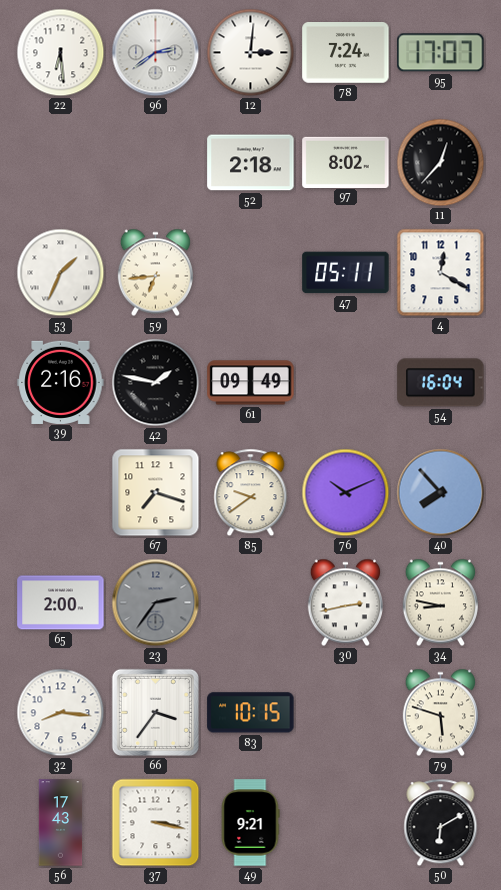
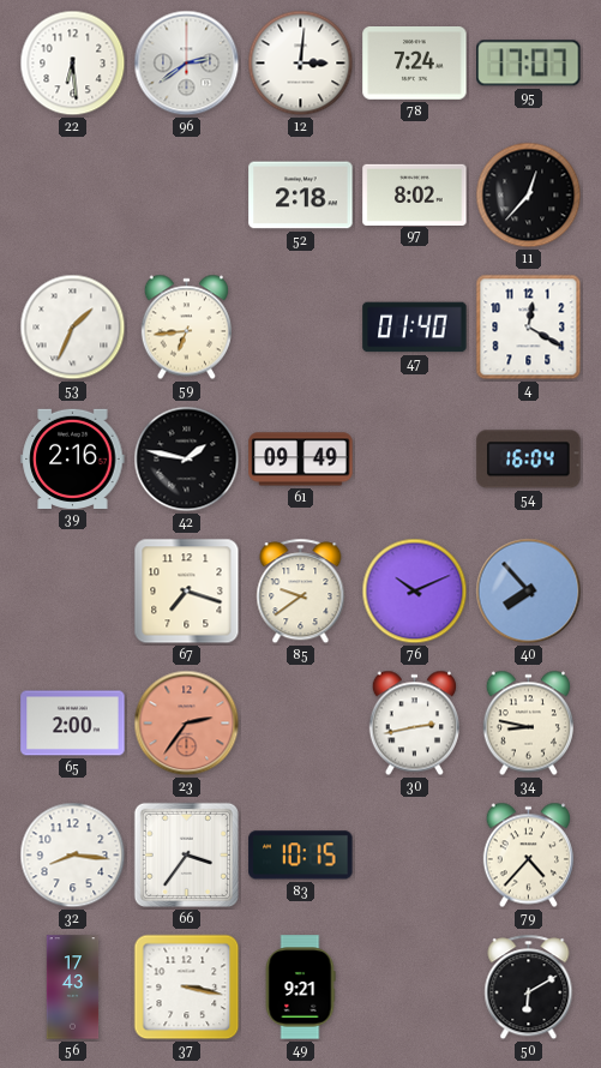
47: 05:11 -> 01:40
23 dial: grey -> salmon
79: 5:48 -> 4:37
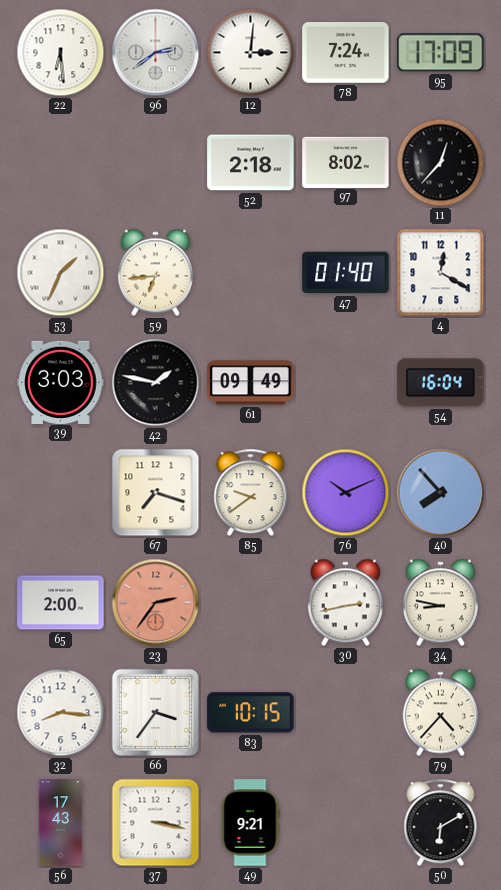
95: 17:07 -> 17:09
39: 2:16 -> 3:03
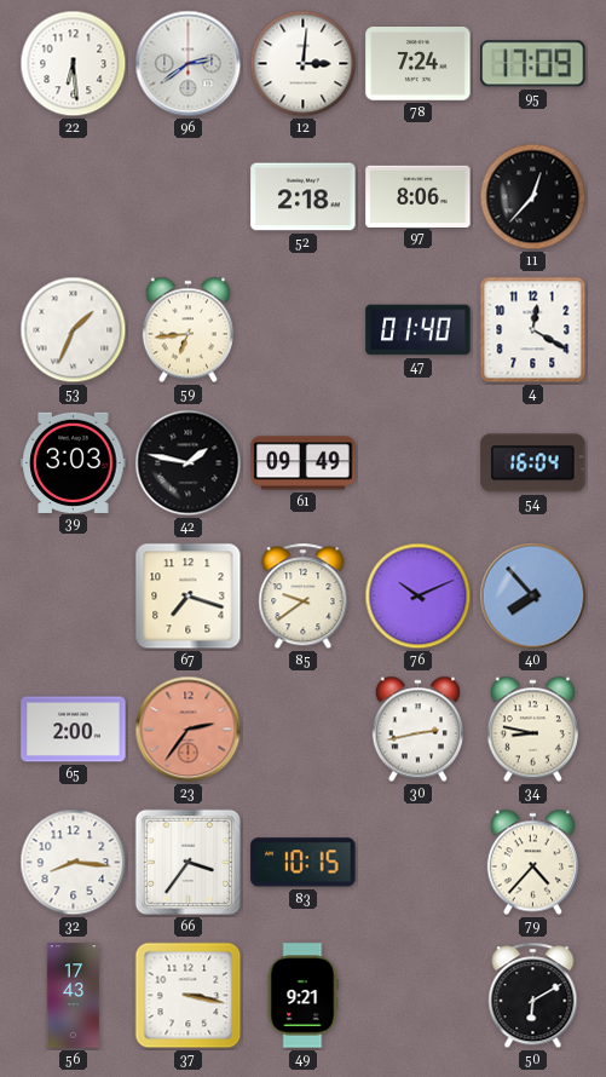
97: 8:02 -> 8:06
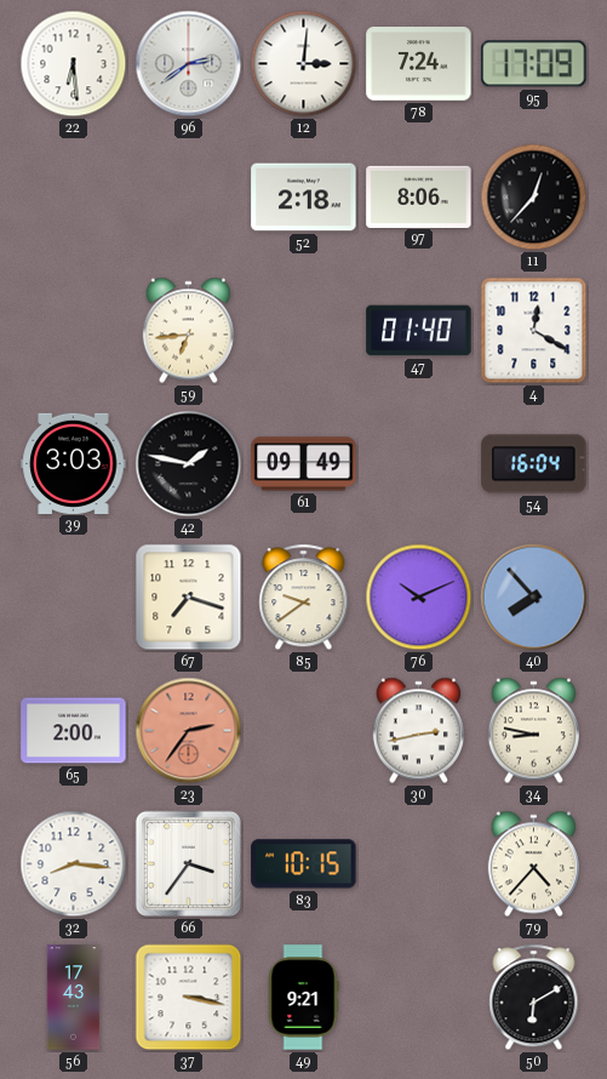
53: 1:34 -> none
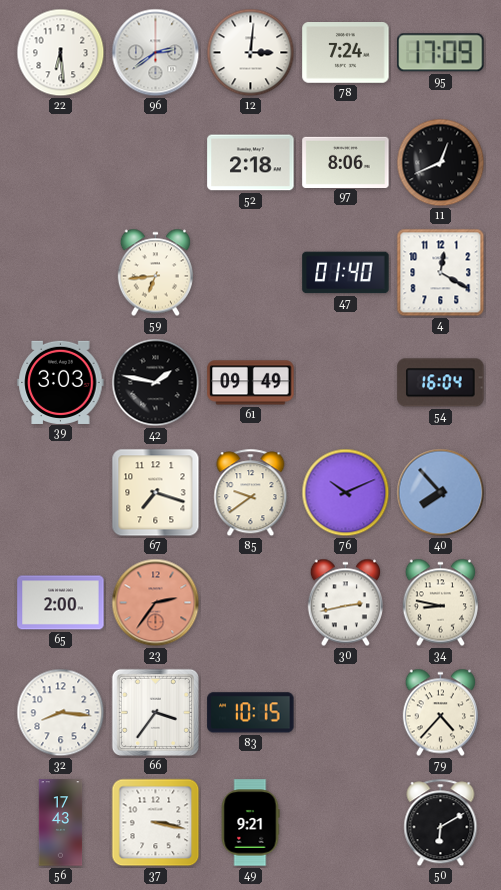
11: 12:37 -> 12:41
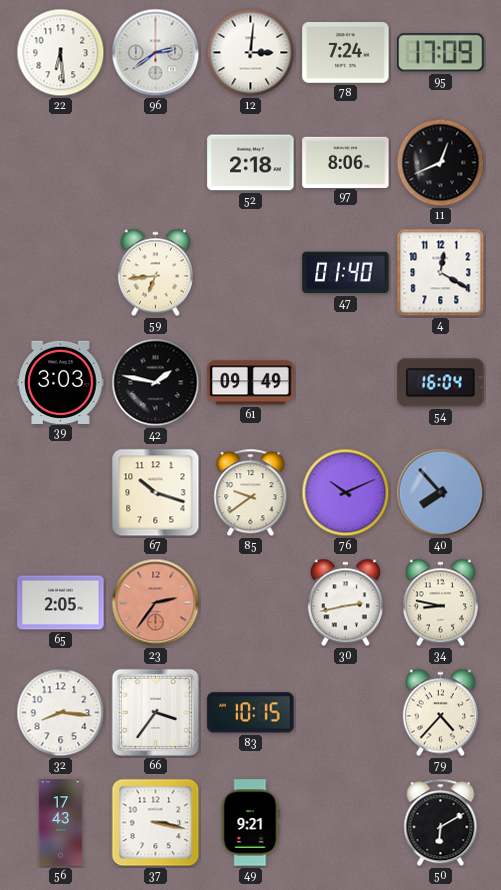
67: 7:18 -> 10:18
65: 2:00 -> 2:05
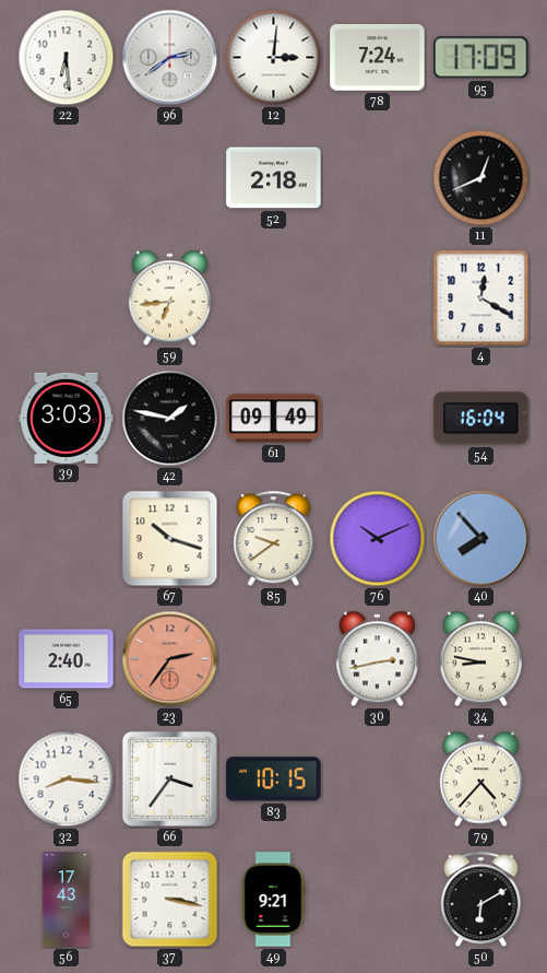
97: 8:06 -> none
47: 01:40 -> none
65: 2:05 -> 2:40
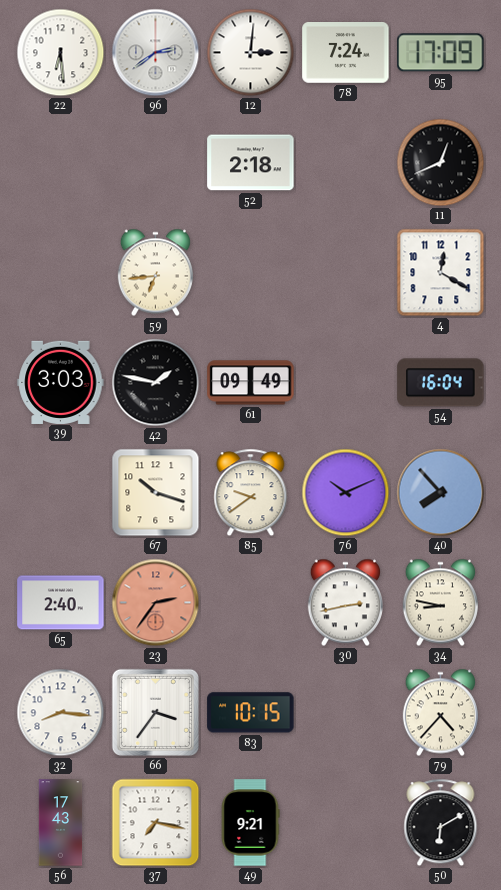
37: 3:17 -> 7:17
